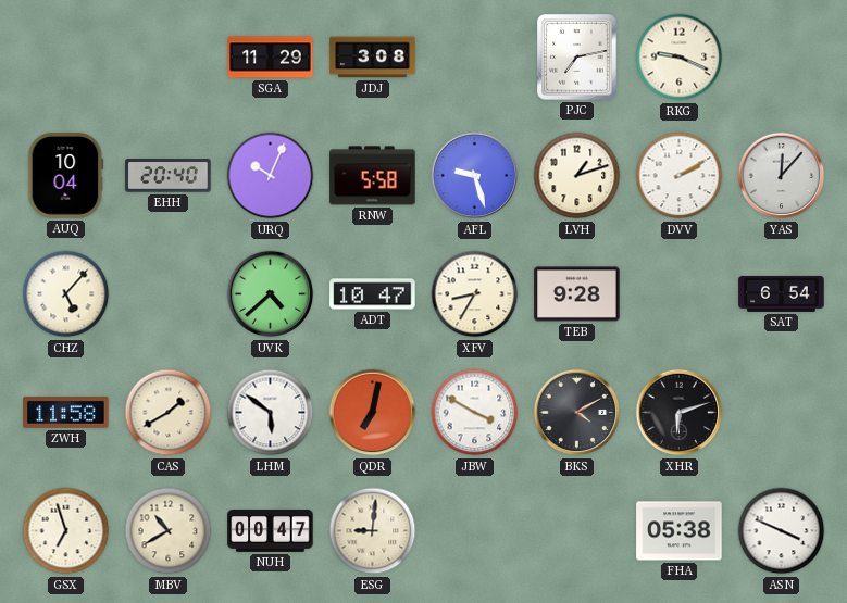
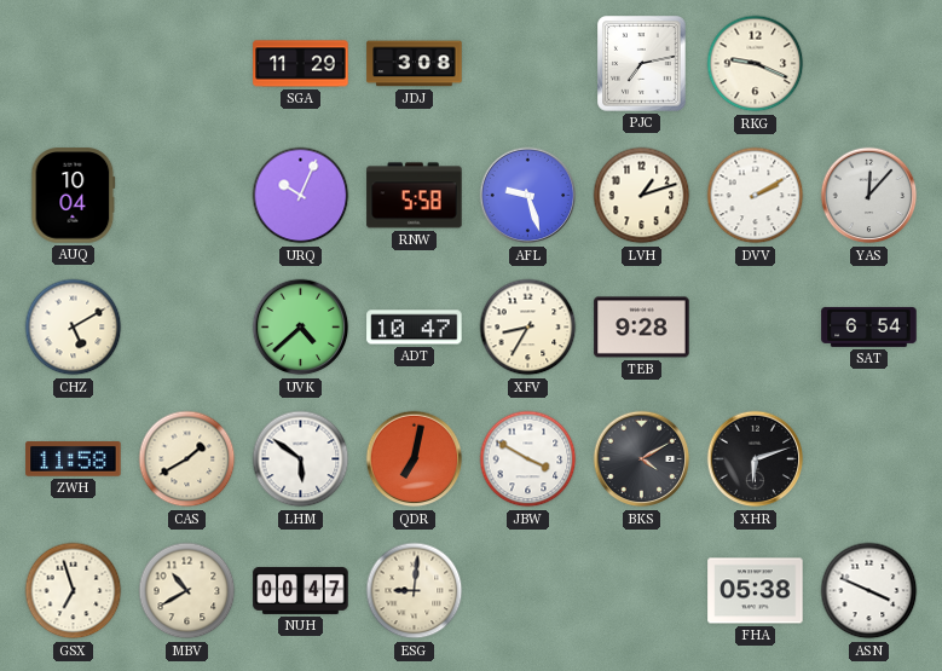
EHH: 20:40 -> none
CHZ: 5:07 -> 5:10
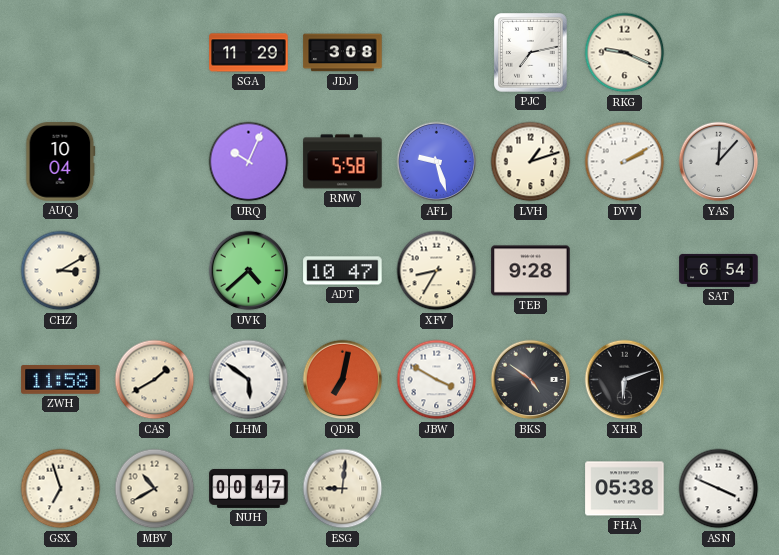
CHZ: 5:10 -> 3:10
BKS: 4:10 -> 4:51
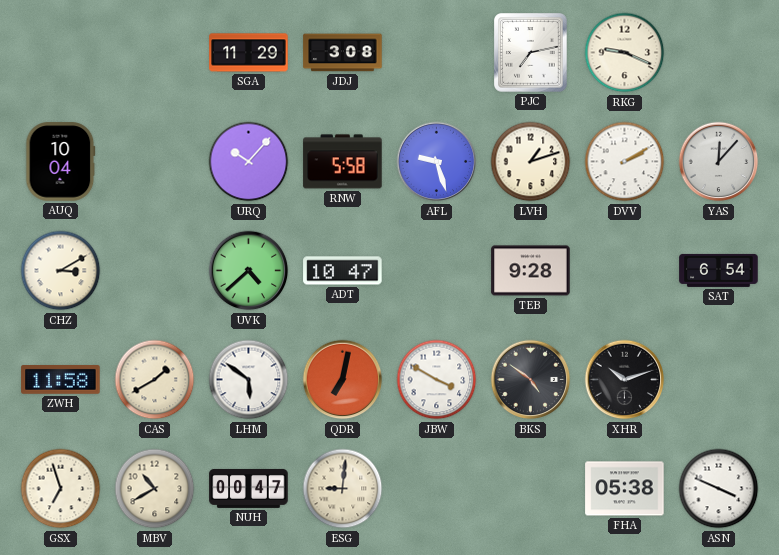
URQ: 10:04 -> 10:07
XFV: 8:35 -> none
XHR: 6:12 -> 10:12
